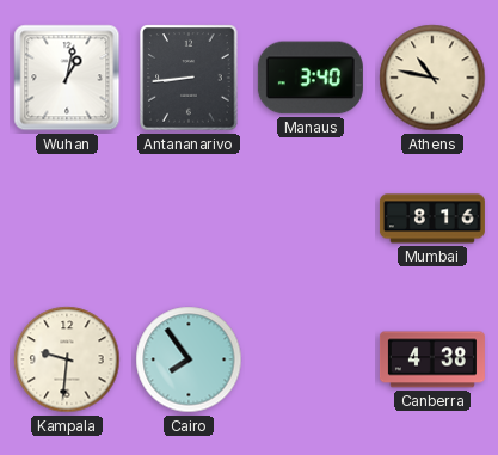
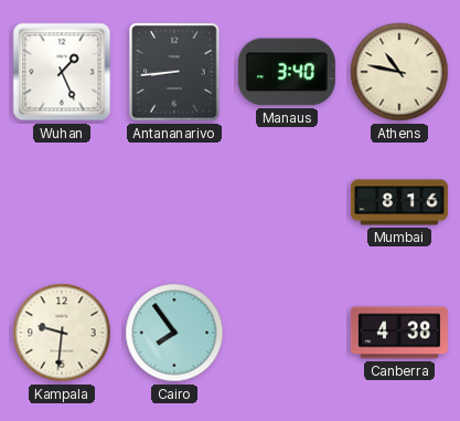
Wuhan: 1:02 -> 1:26
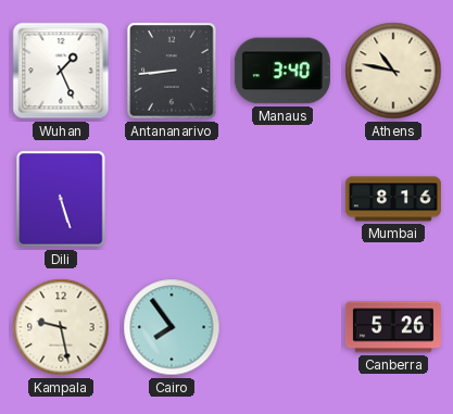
Dili: none -> 5:27
Kampala: 9:31 -> 9:28
Canberra: 4:38 -> 5:26
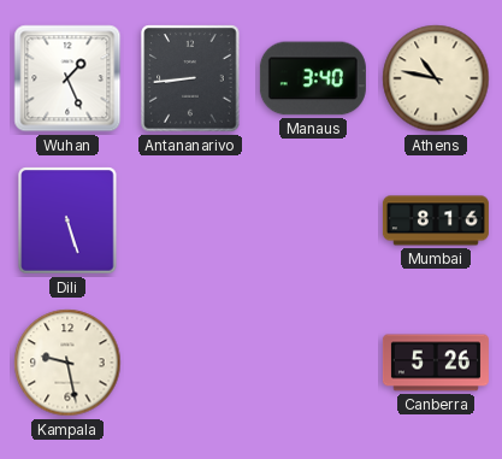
Cairo: 7:54 -> none
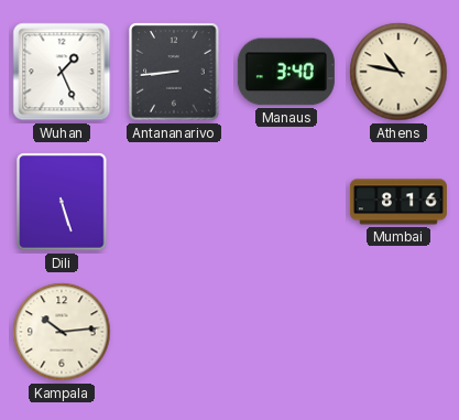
Kampala: 9:28 -> 10:14
Canberra: 5:26 -> none
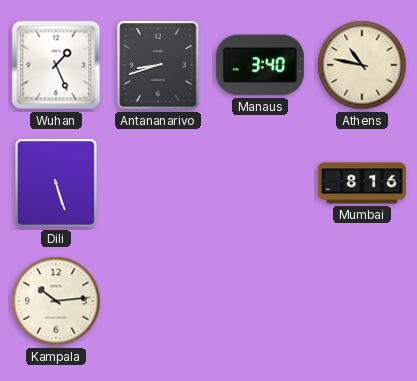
Antananarivo: 8:44 -> 8:42
